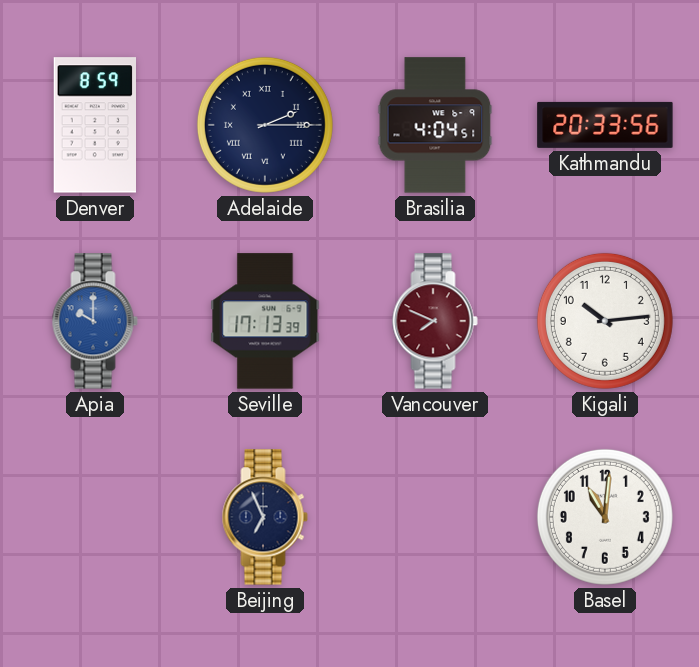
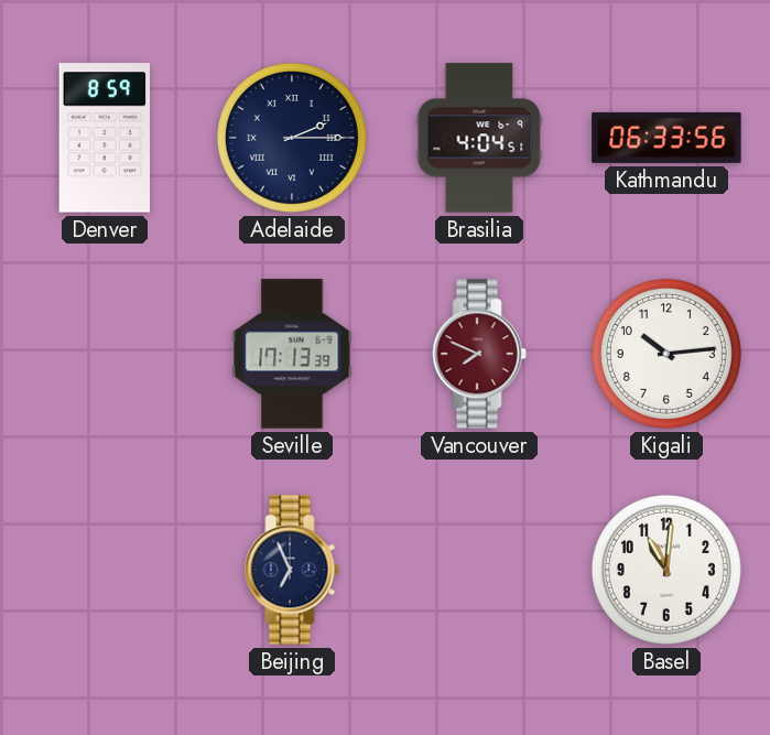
Kathmandu: 20:33 -> 06:33
Apia: 10:00 -> none
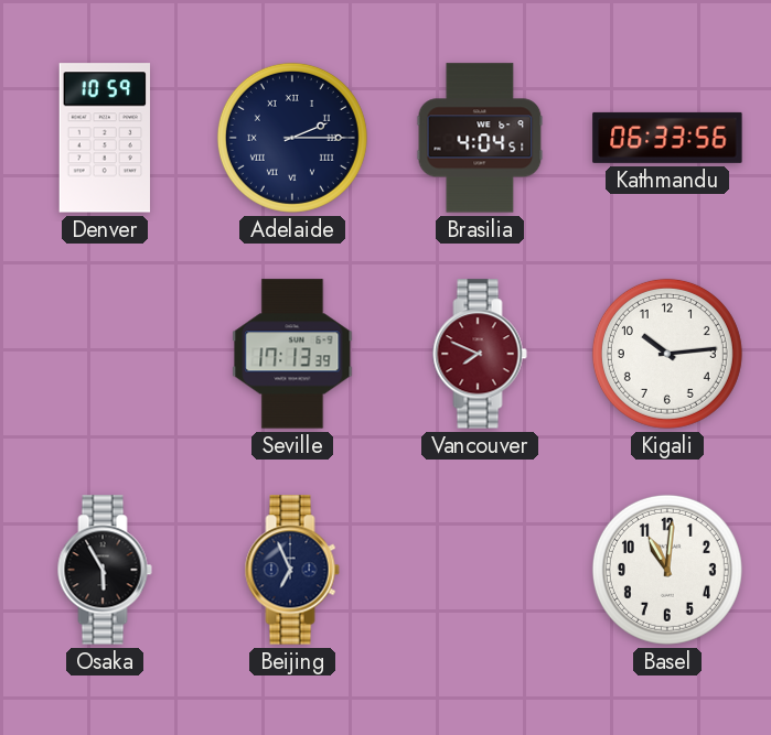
Denver: 8:59 -> 10:59
Osaka: none -> 5:55
